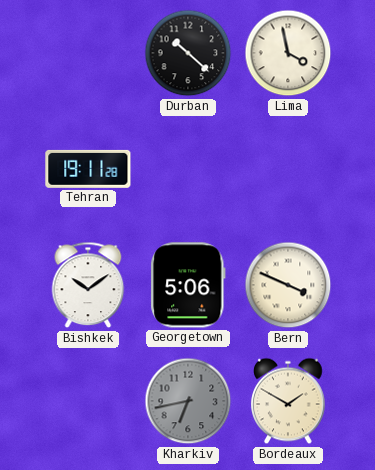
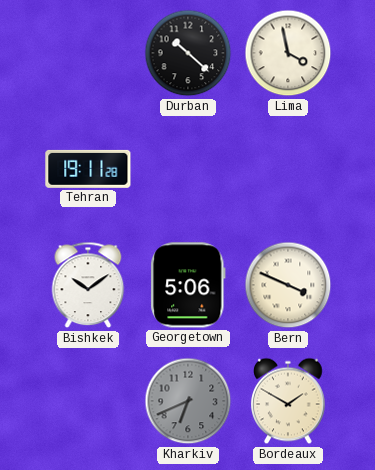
Kharkiv: 6:43 -> 6:41
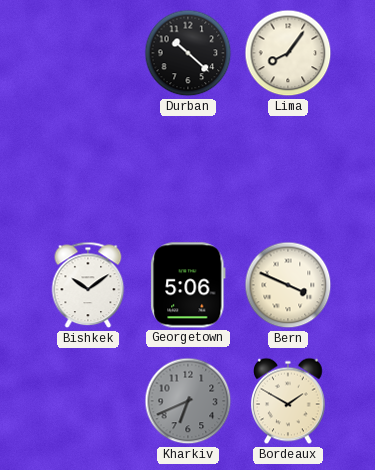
Lima: 3:58 -> 8:06
Tehran: 19:11 -> none
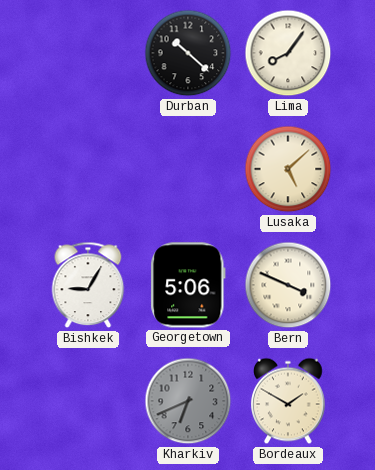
Lusaka: none -> 5:08
Bishkek: 10:09 -> 9:05
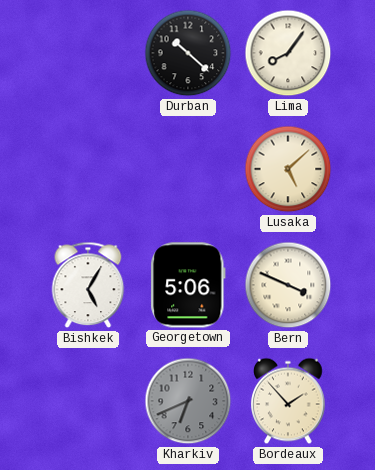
Bishkek: 9:05 -> 5:05
Bordeaux: 1:50 -> 1:53
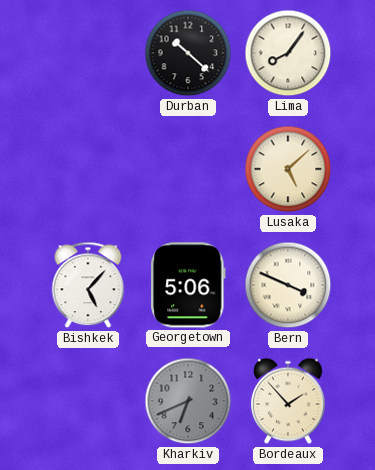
Bishkek: 5:05 -> 5:07
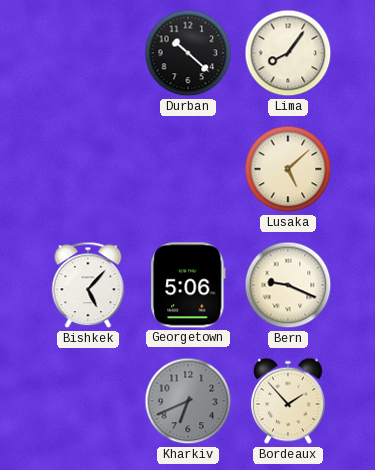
Bern: 3:49 -> 9:19
